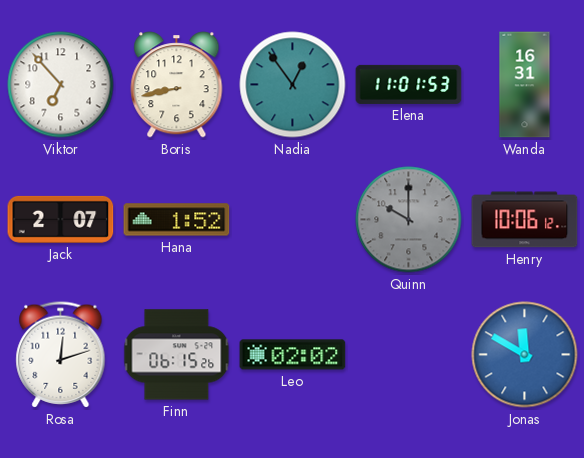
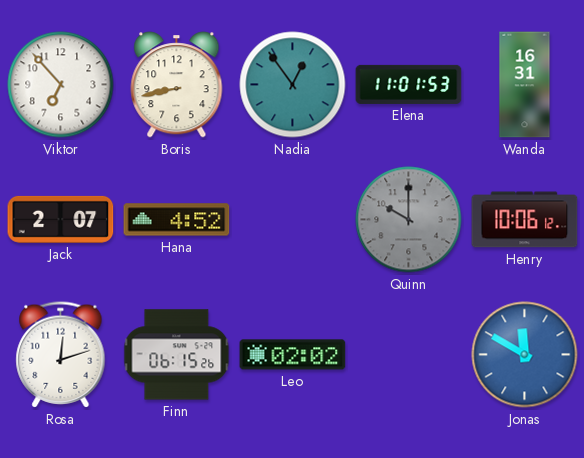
Hana: 1:52 -> 4:52
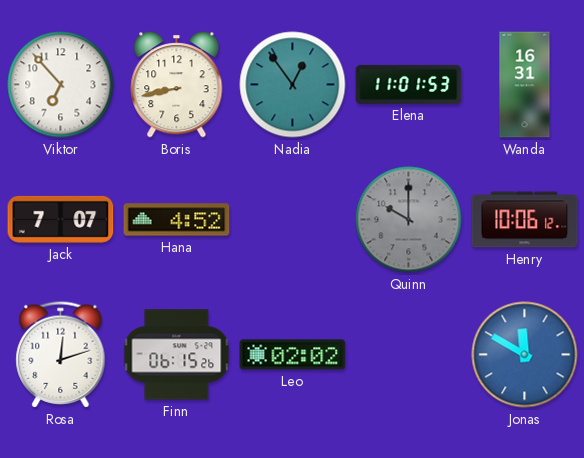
Jack: 2:07 -> 7:07
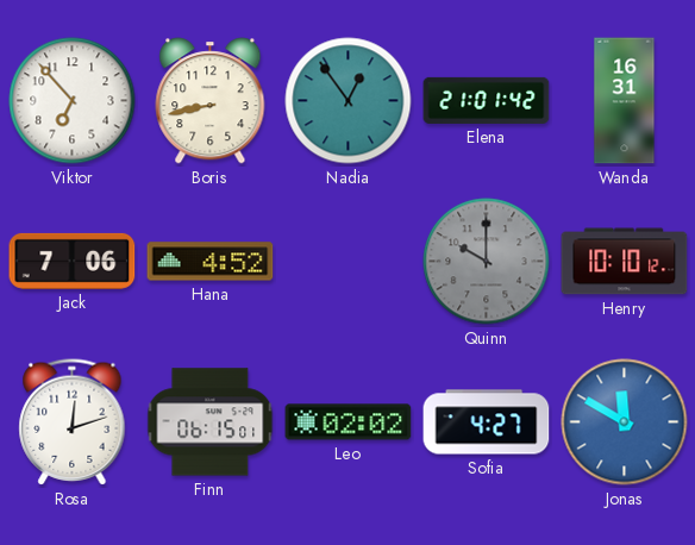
Elena: 11:01 -> 21:01
Jack: 7:07 -> 7:06
Henry: 10:06 -> 10:10
Finn: 06:15:26 -> 06:15:01
Sofia: none -> 4:27
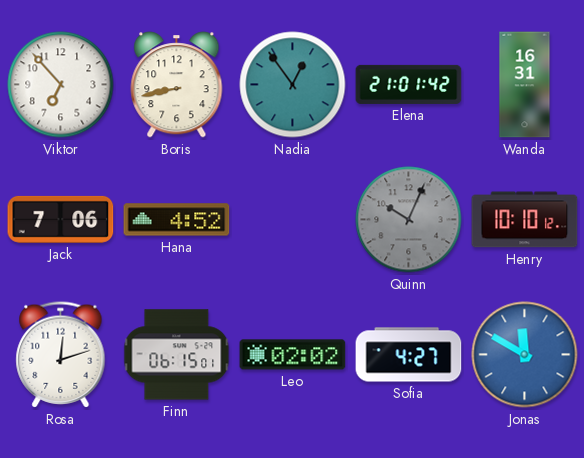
Quinn: 10:00 -> 10:04
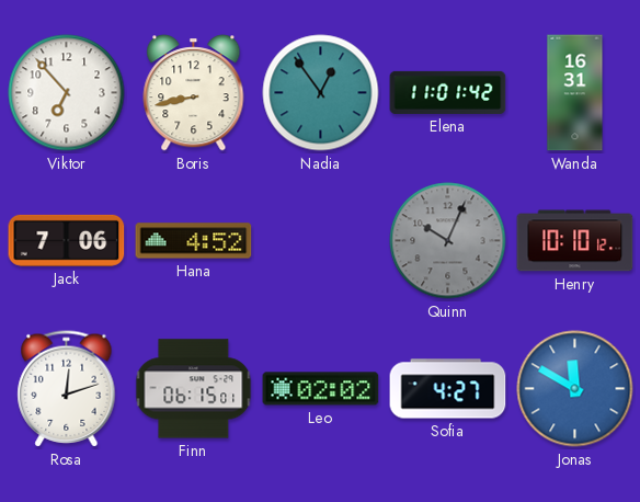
Elena: 21:01 -> 11:01
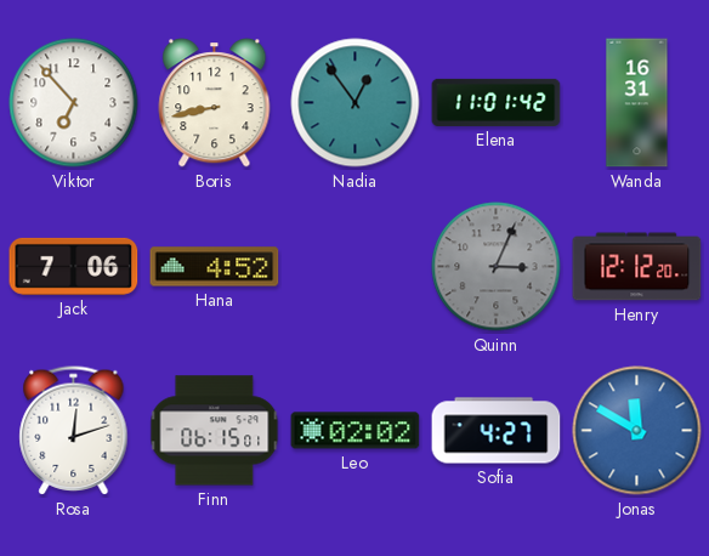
Quinn: 10:04 -> 3:04
Henry: 10:10 -> 12:12
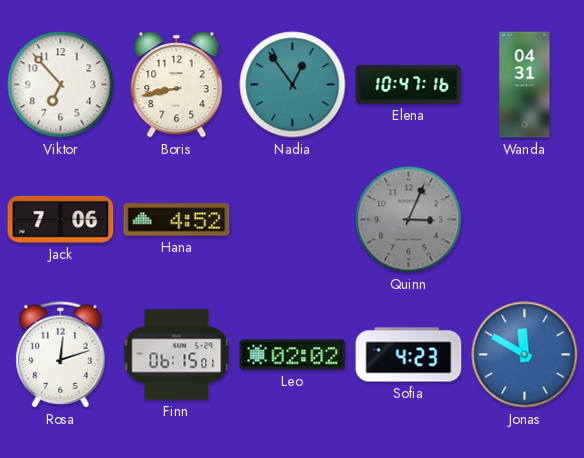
Elena: 11:01 -> 10:47
Wanda: 16:31 -> 04:31
Henry: 12:12 -> none
Sofia: 4:27 -> 4:23
